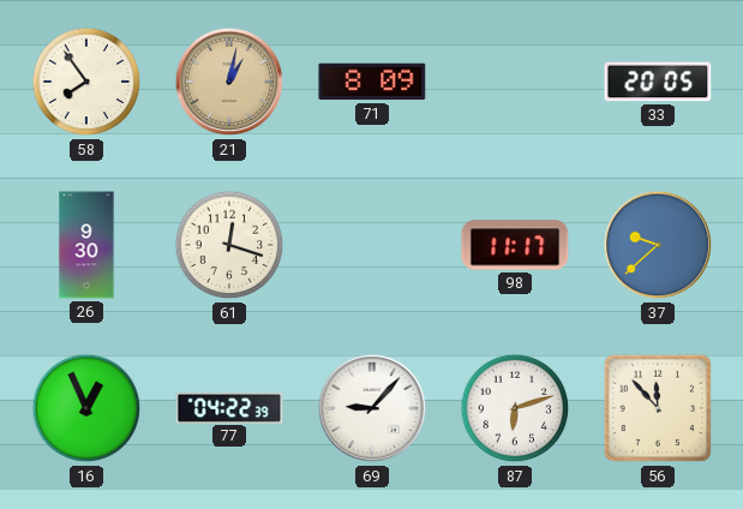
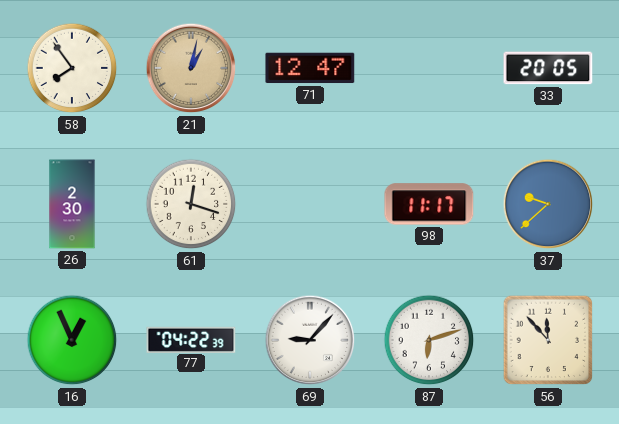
71: 8:09 -> 12:47
26: 9:30 -> 2:30
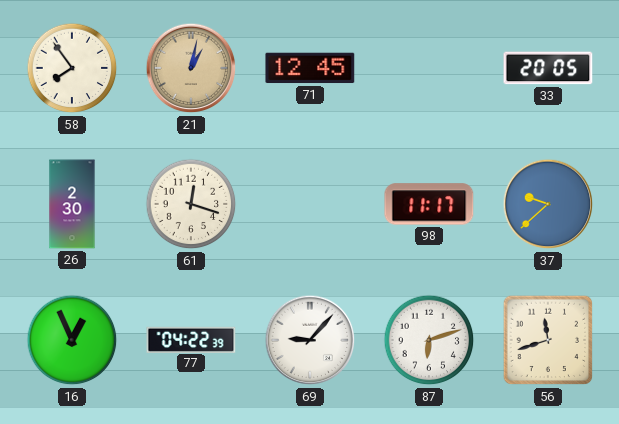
71: 12:47 -> 12:45
56: 11:53 -> 11:42
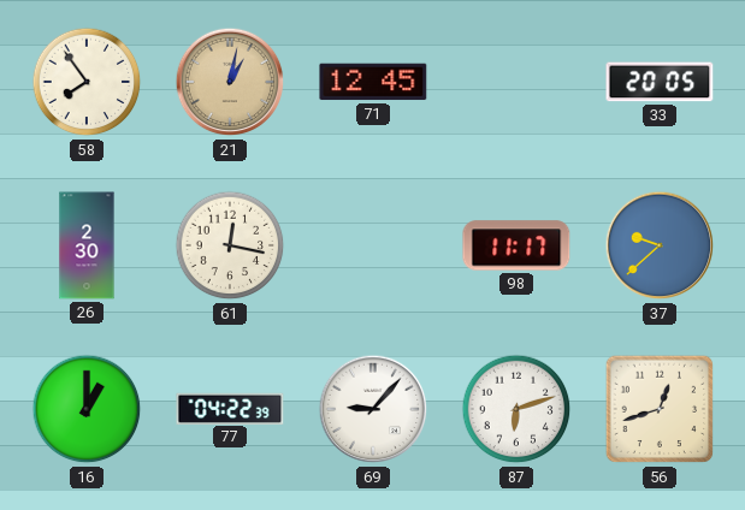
61: 12:18 -> 12:17
16: 12:56 -> 1:00
56: 11:42 -> 12:42
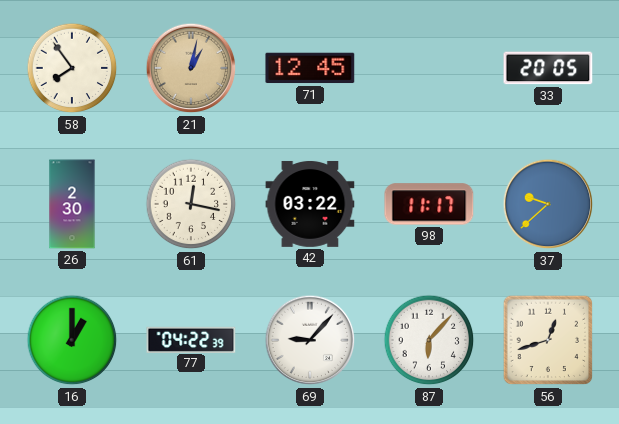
42: none -> 03:22
87: 6:12 -> 6:07
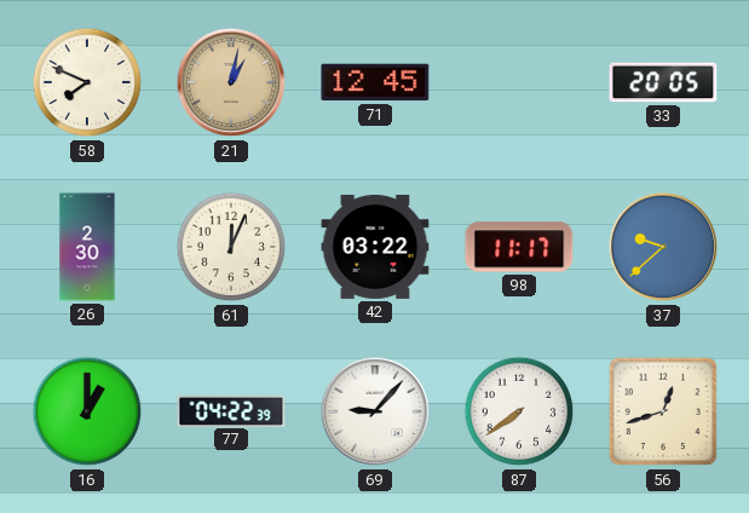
58: 7:54 -> 7:49
61: 12:17 -> 12:04
87: 6:07 -> 7:39
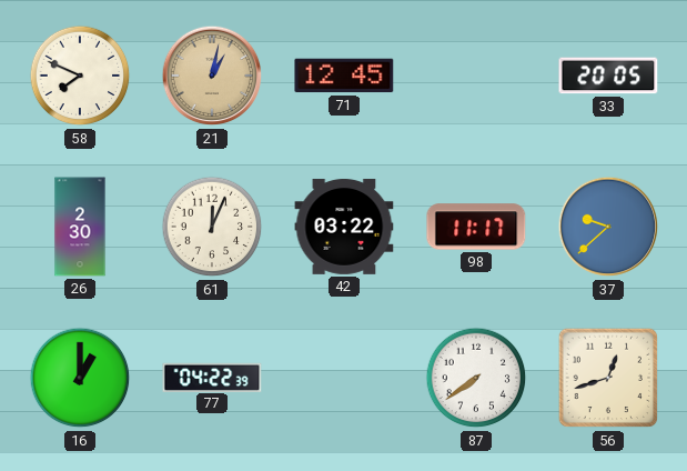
69: 9:07 -> none
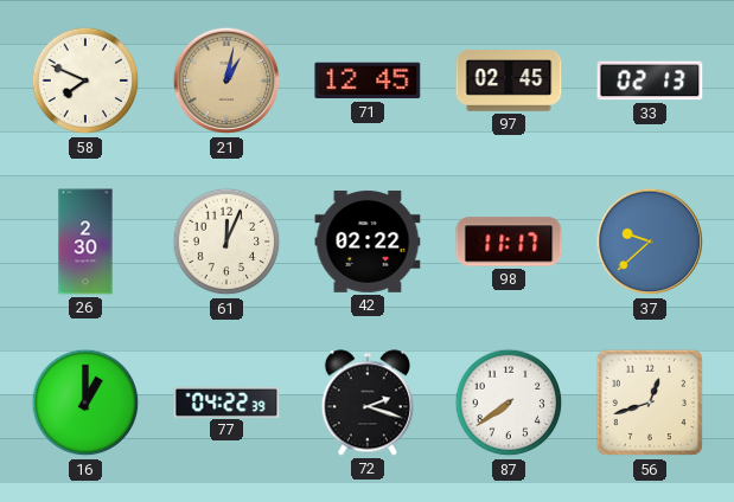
97: none -> 02:45
33: 20:05 -> 02:13
42: 03:22 -> 02:22
72: none -> 2:18
